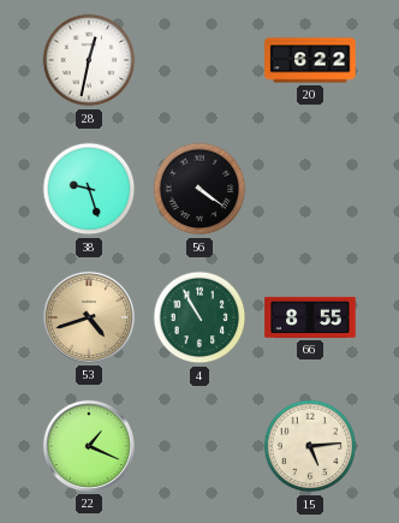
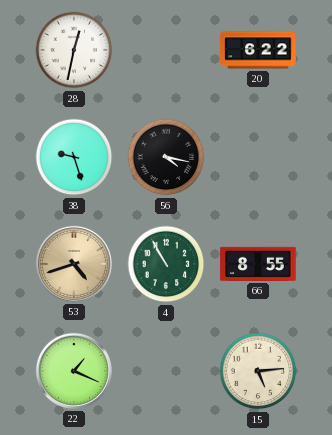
56: 4:21 -> 4:17
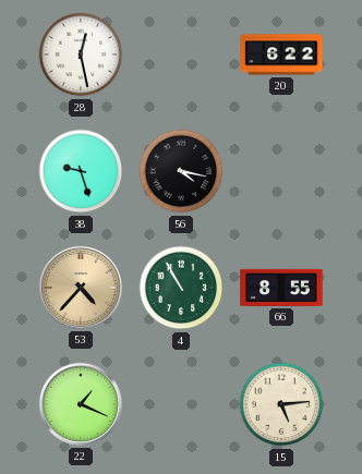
28: 12:32 -> 12:28
53: 4:42 -> 4:37
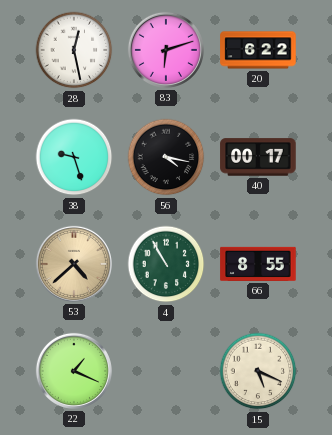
83: none -> 6:12
40: none -> 00:17
53: 4:37 -> 4:38
15: 5:14 -> 5:19
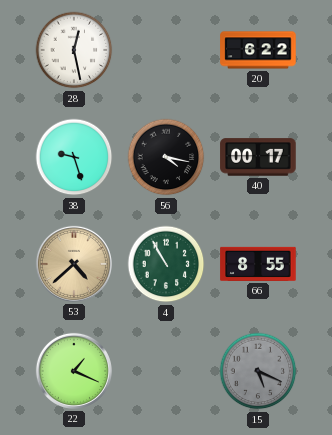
83: 6:12 -> none
15 dial: cream -> grey
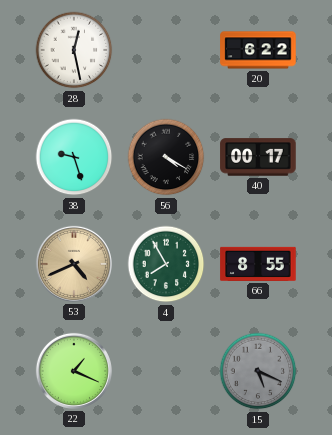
56: 4:17 -> 4:20
53: 4:38 -> 4:41
4: 10:55 -> 7:55
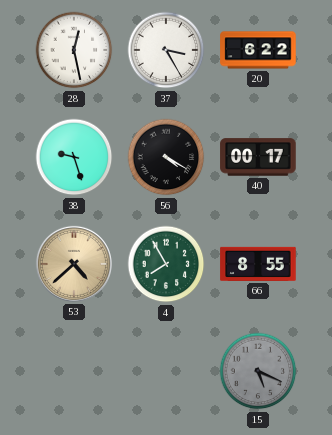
37: none -> 3:25
53: 4:41 -> 4:38
22: 1:19 -> none
